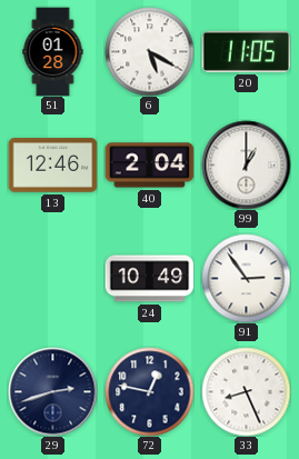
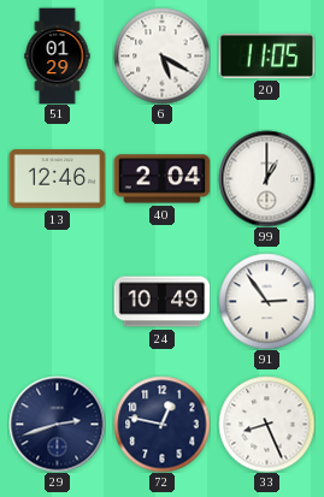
51: 01:28 -> 01:29
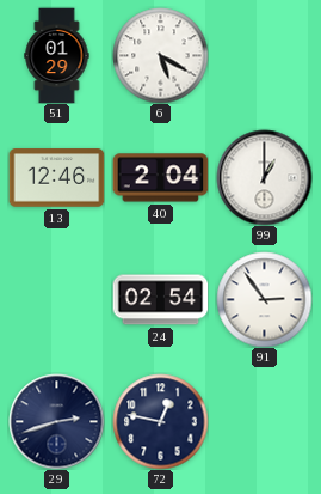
20: 11:05 -> none
24: 10:49 -> 02:54
33: 8:26 -> none
